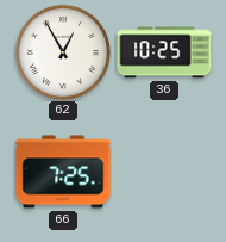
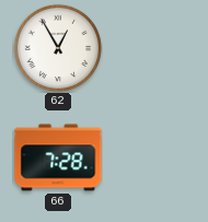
36: 10:25 -> none
66: 7:25 -> 7:28
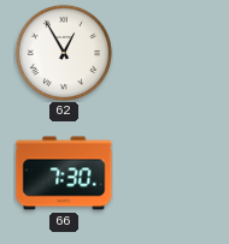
66: 7:28 -> 7:30
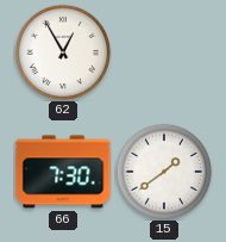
15: none -> 1:39
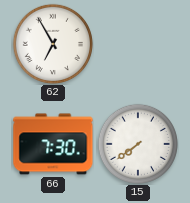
62: 12:55 -> 6:55
15: 1:39 -> 7:39
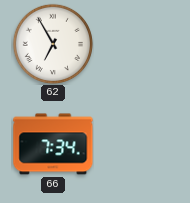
66: 7:30 -> 7:34
15: 7:39 -> none
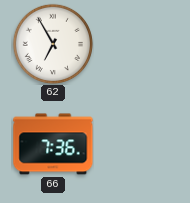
66: 7:34 -> 7:36
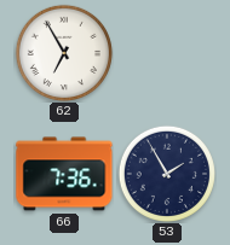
53: none -> 1:55
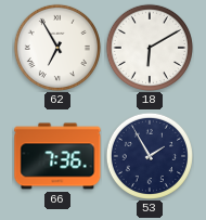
18: none -> 6:10
